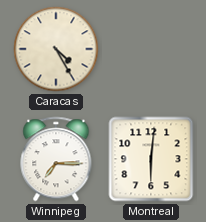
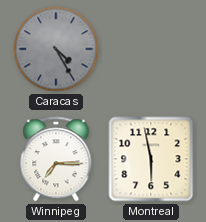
Caracas dial: cream -> grey
Montreal: 6:01 -> 5:58
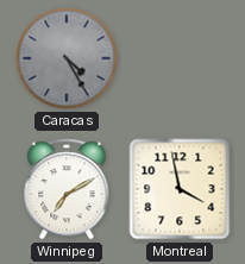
Winnipeg: 7:15 -> 7:10
Montreal: 5:58 -> 3:58
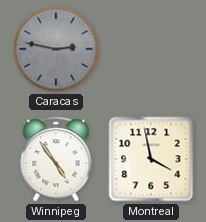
Caracas: 4:25 -> 2:47
Winnipeg: 7:10 -> 4:54
